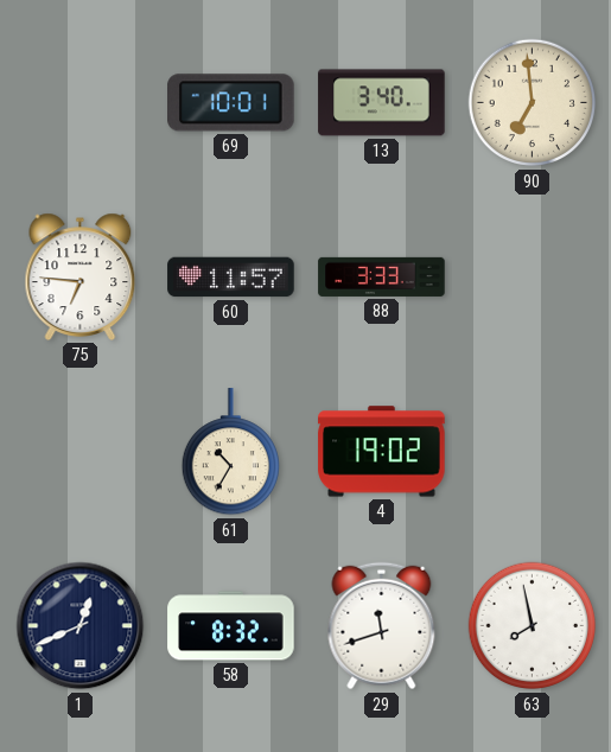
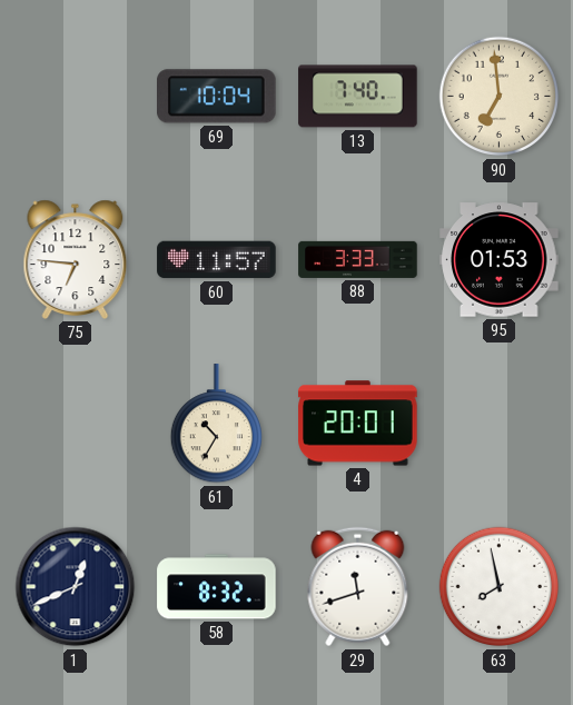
69: 10:01 -> 10:04
13: 3:40 -> 7:40
95: none -> 01:53
4: 19:02 -> 20:01
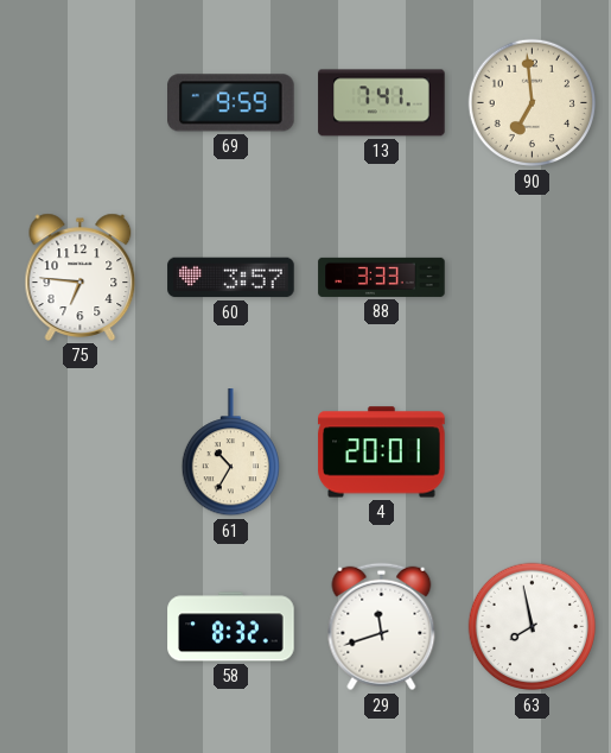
69: 10:04 -> 9:59
13: 7:40 -> 7:41
60: 11:57 -> 3:57
95: 01:53 -> none
1: 12:41 -> none
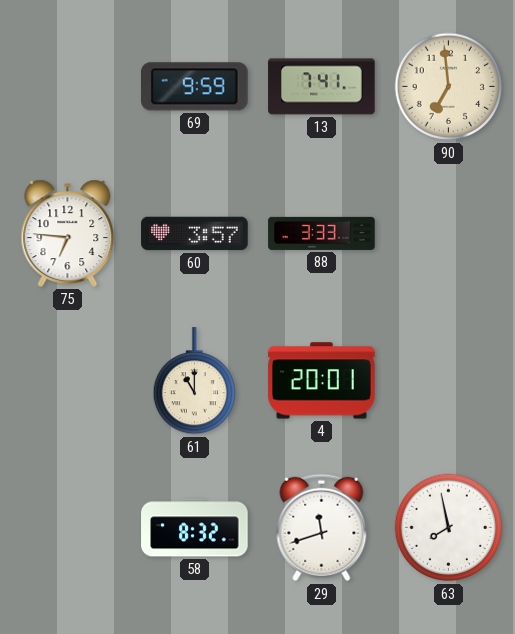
61: 10:35 -> 11:00
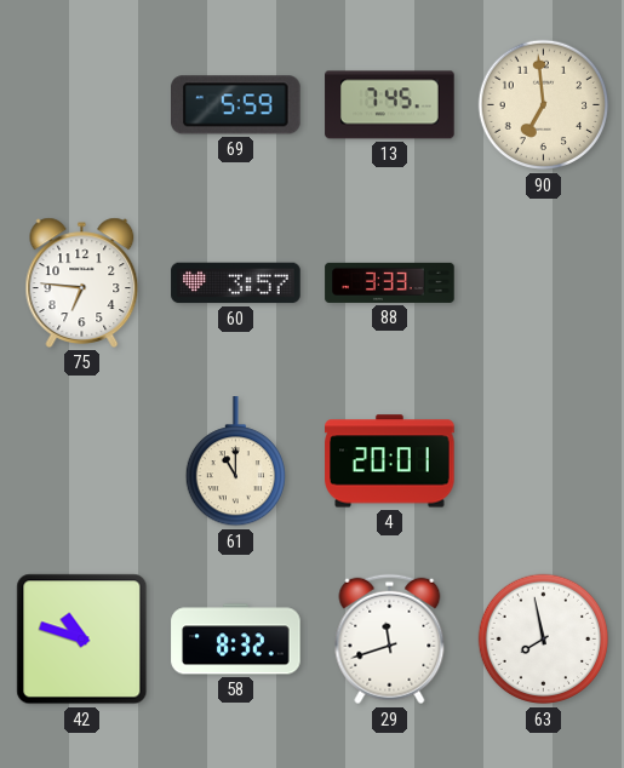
69: 9:59 -> 5:59
13: 7:41 -> 7:45
42: none -> 10:48
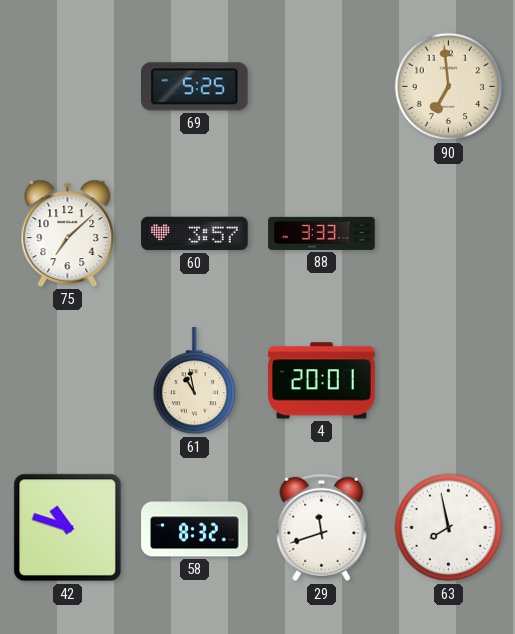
69: 5:59 -> 5:25
13: 7:45 -> none
75: 6:46 -> 7:08
61: 11:00 -> 10:58
